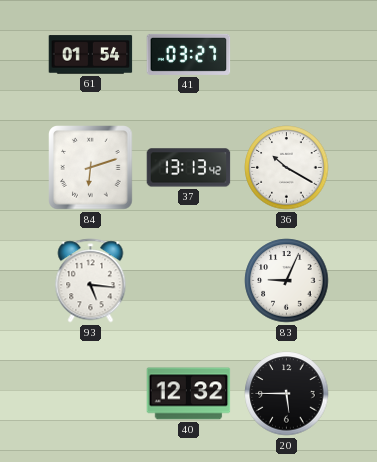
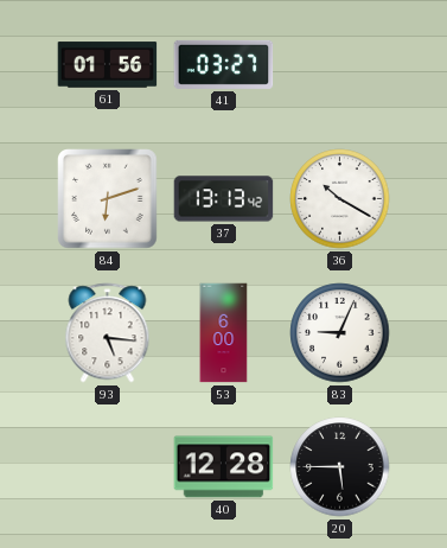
61: 01:54 -> 01:56
53: none -> 6:00
40: 12:32 -> 12:28
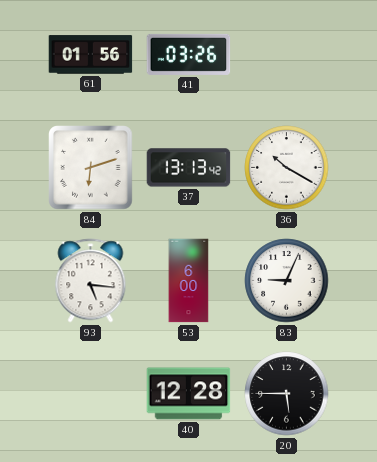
41: 03:27 -> 03:26
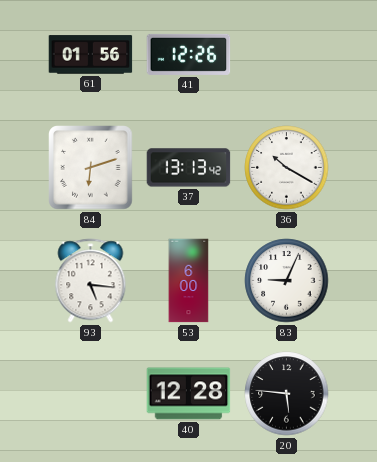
41: 03:26 -> 12:26
20: 5:45 -> 5:46
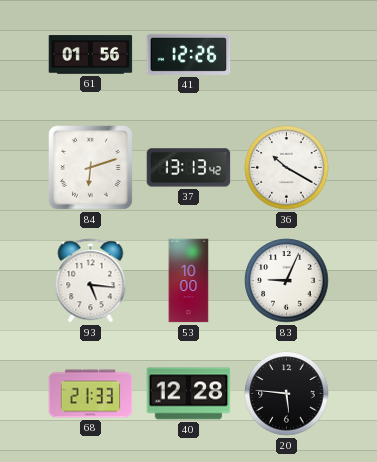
53: 6:00 -> 10:00
68: none -> 21:33
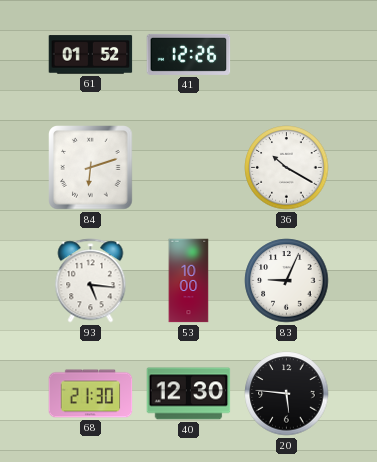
61: 01:56 -> 01:52
37: 13:13 -> none
68: 21:33 -> 21:30
40: 12:28 -> 12:30
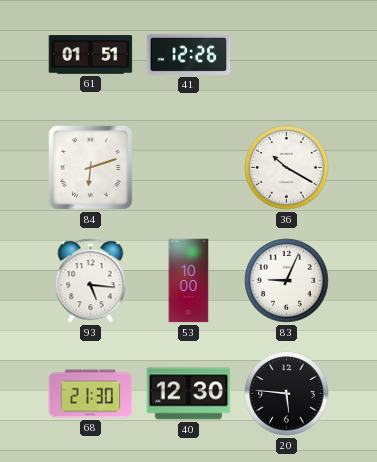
61: 01:52 -> 01:51
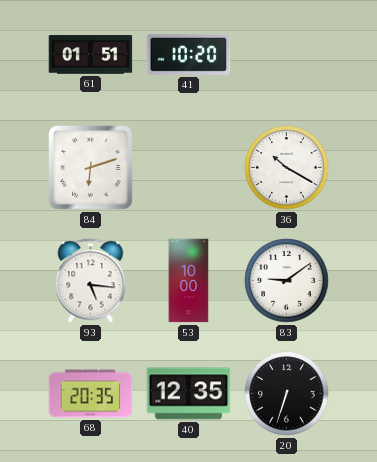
41: 12:26 -> 10:20
83: 9:04 -> 9:09
68: 21:30 -> 20:35
40: 12:30 -> 12:35
20: 5:46 -> 6:33
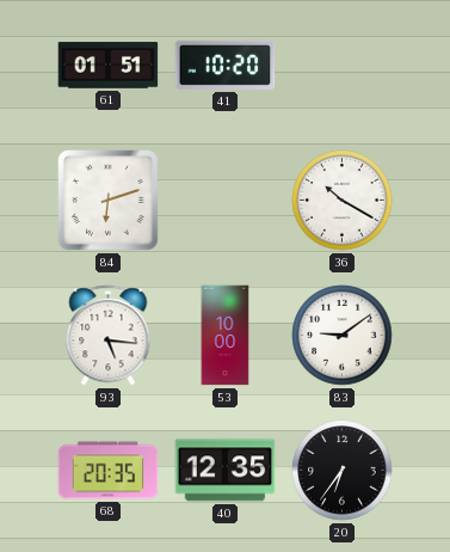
20: 6:33 -> 6:36
